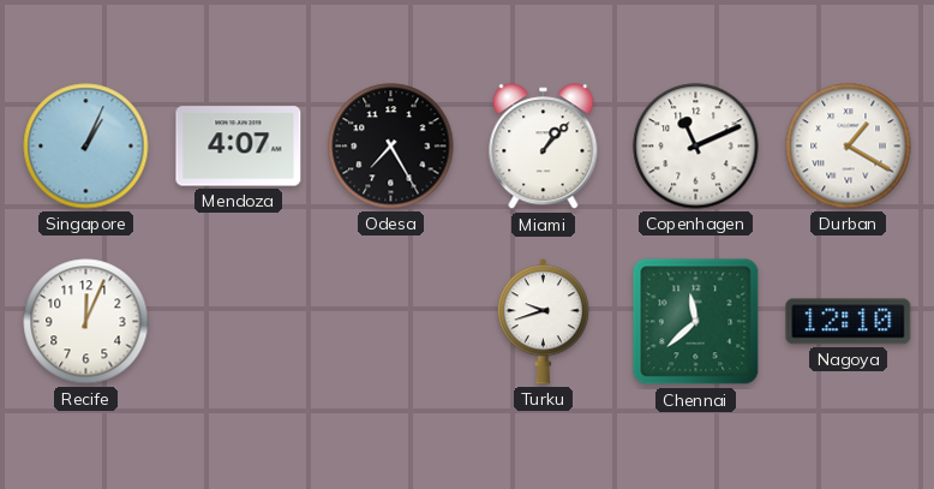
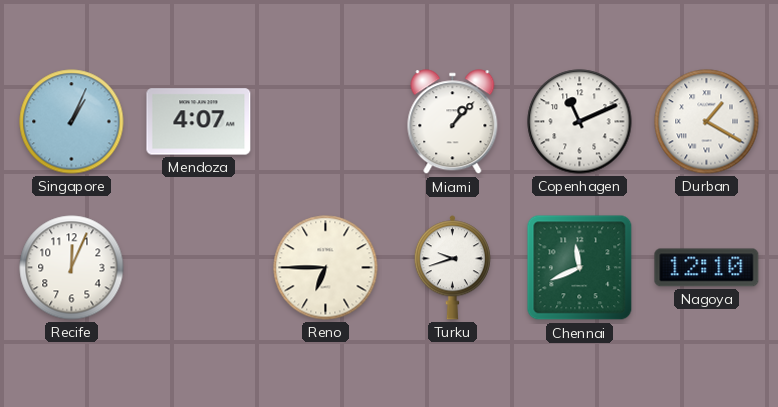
Odesa: 7:25 -> none
Reno: none -> 6:45
Chennai: 11:38 -> 11:41
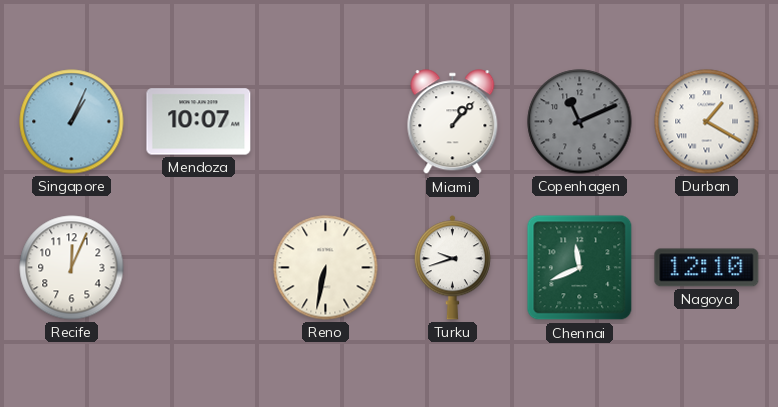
Mendoza: 4:07 -> 10:07
Copenhagen dial: white -> grey
Reno: 6:45 -> 6:32
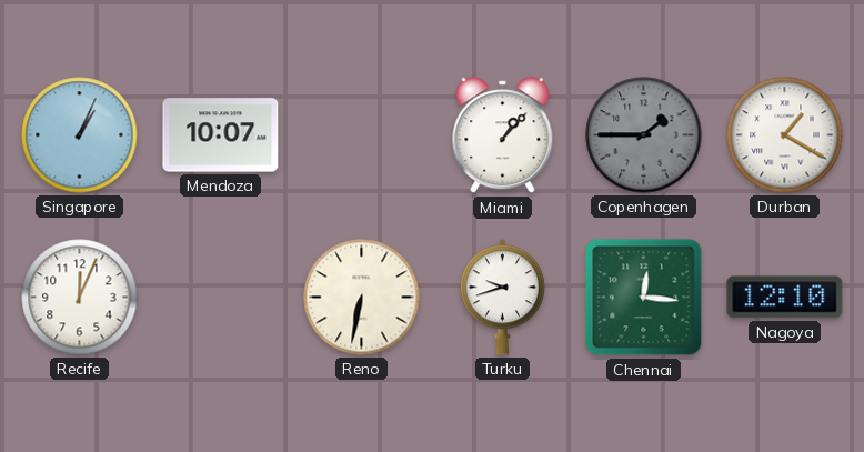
Copenhagen: 11:11 -> 1:45
Chennai: 11:41 -> 12:16
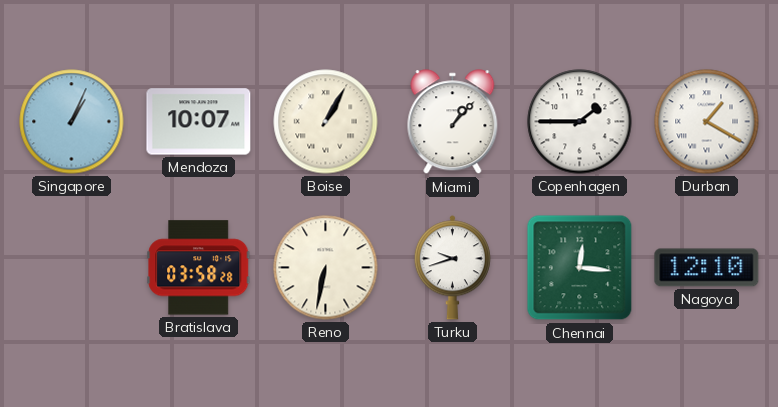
Boise: none -> 1:05
Copenhagen dial: grey -> white
Recife: 12:04 -> none
Bratislava: none -> 03:58
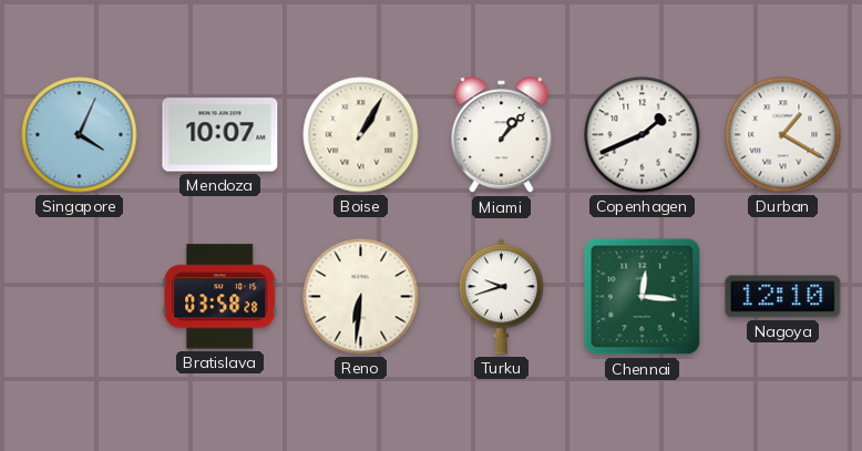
Singapore: 1:04 -> 4:04
Copenhagen: 1:45 -> 1:41
Reno: 6:32 -> 6:31
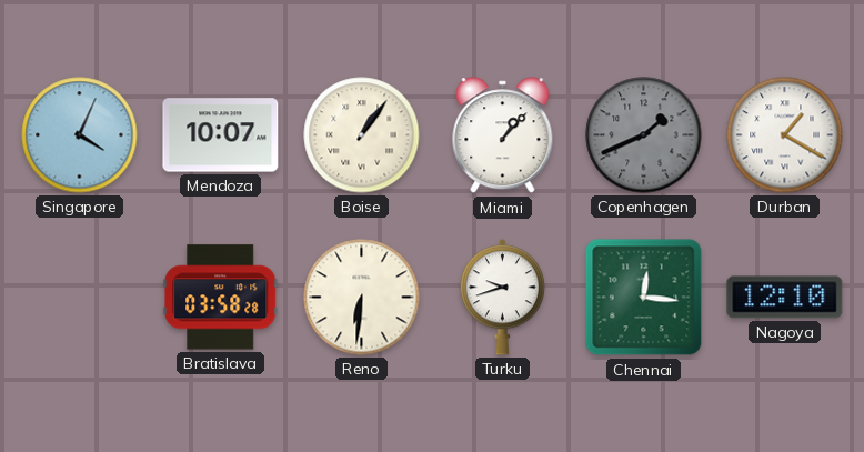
Boise: 1:05 -> 1:06
Copenhagen dial: white -> grey
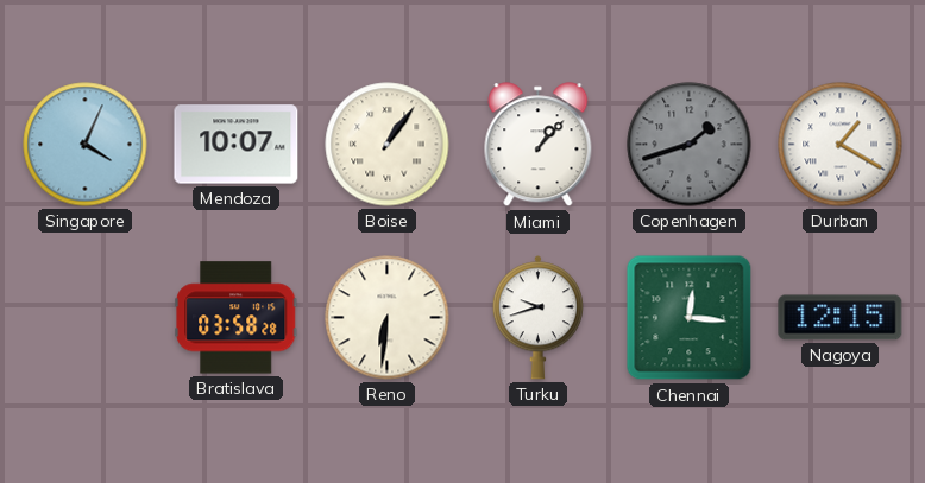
Copenhagen: 1:41 -> 1:42
Nagoya: 12:10 -> 12:15
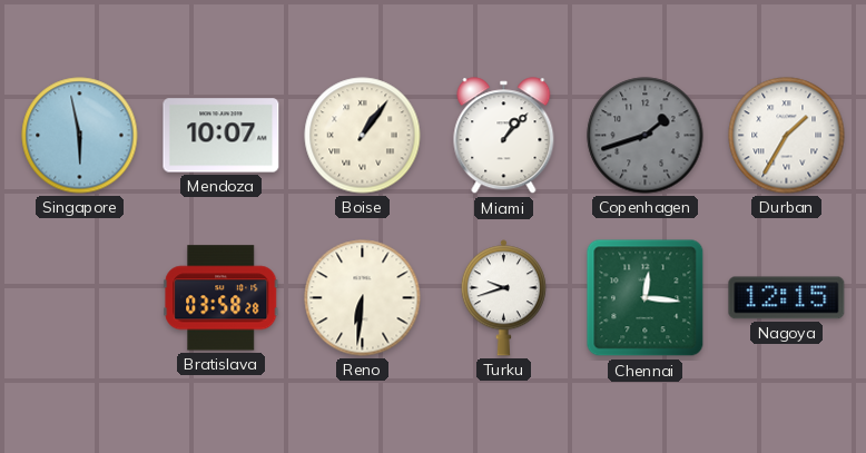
Singapore: 4:04 -> 5:58
Durban: 1:20 -> 1:35
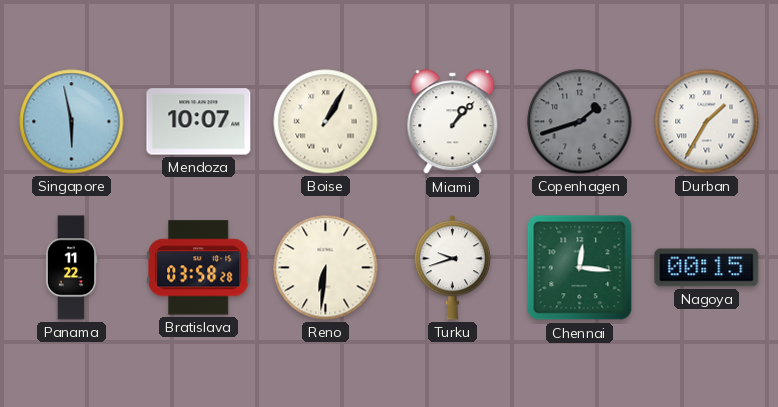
Boise: 1:06 -> 1:05
Panama: none -> 11:22
Nagoya: 12:15 -> 00:15
